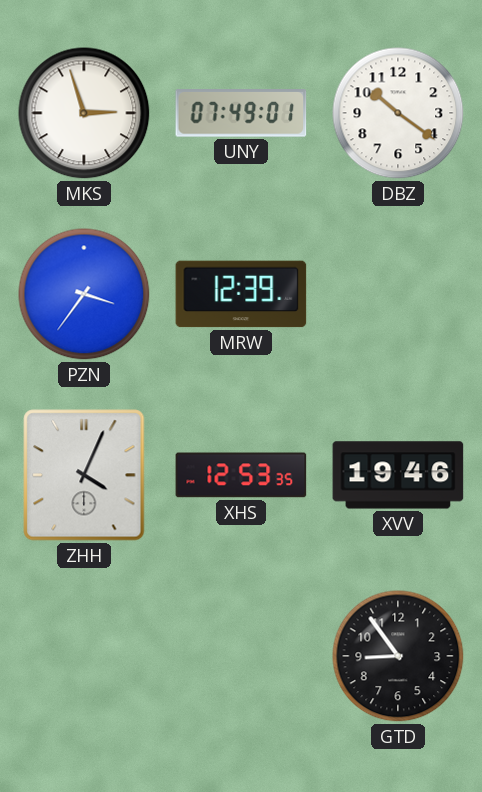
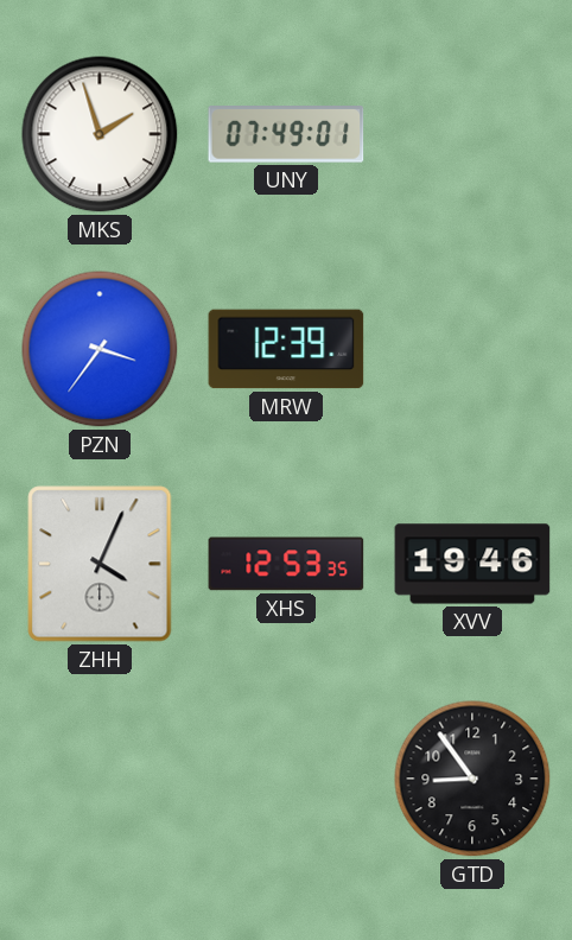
MKS: 2:57 -> 1:57
DBZ: 10:21 -> none
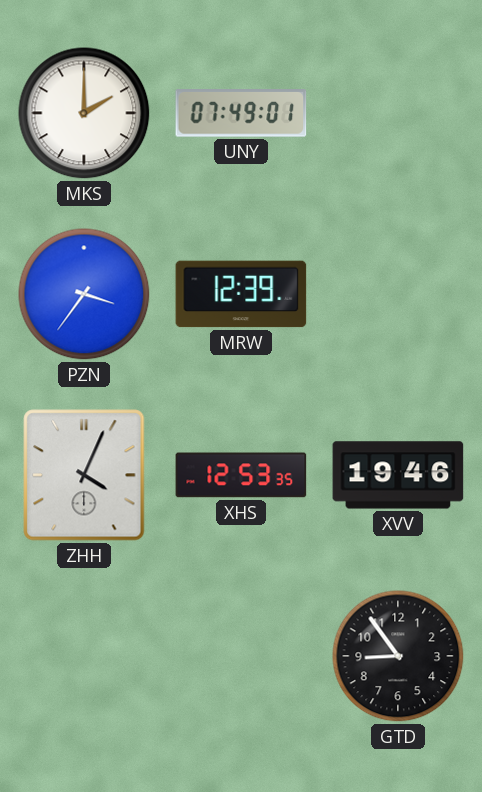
MKS: 1:57 -> 2:00
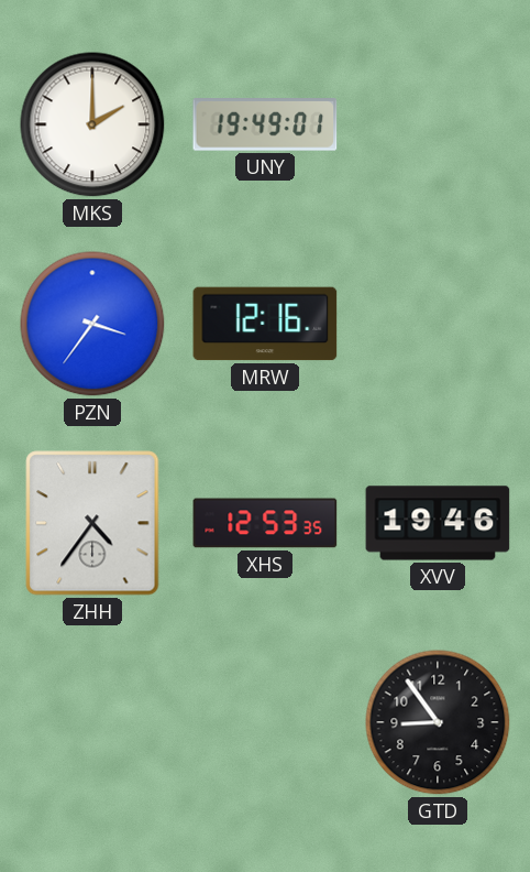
UNY: 07:49 -> 19:49
MRW: 12:39 -> 12:16
ZHH: 4:04 -> 4:36
